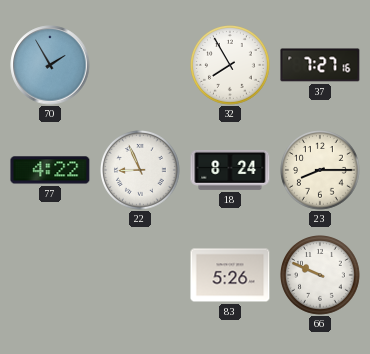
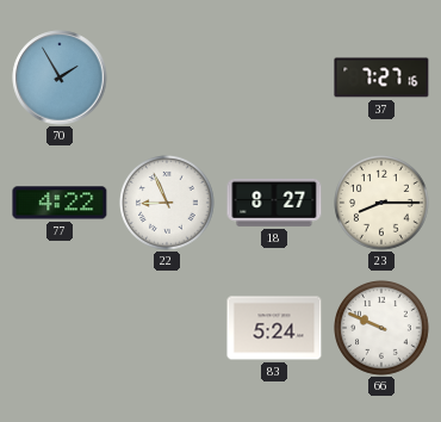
32: 7:55 -> none
18: 8:24 -> 8:27
83: 5:26 -> 5:24
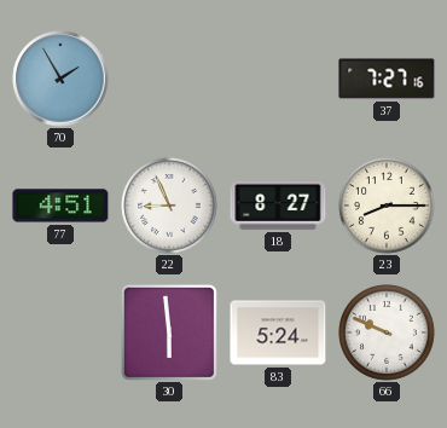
77: 4:22 -> 4:51
30: none -> 5:59
